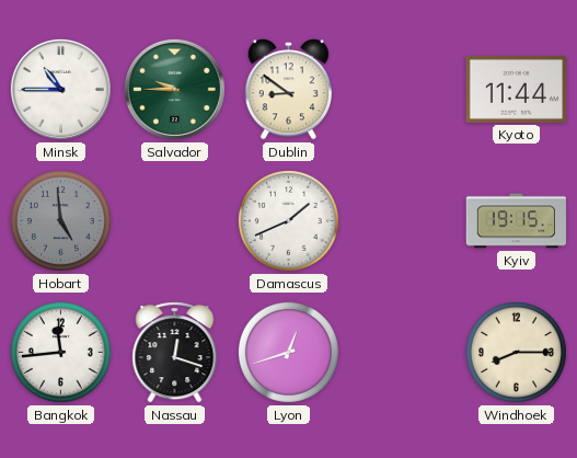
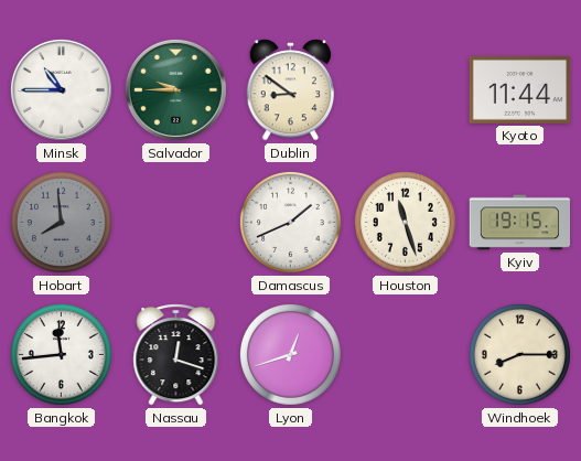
Hobart: 4:59 -> 7:59
Houston: none -> 11:27
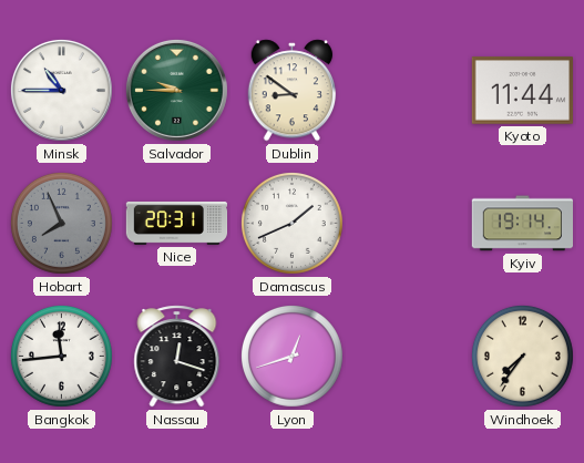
Hobart: 7:59 -> 7:56
Nice: none -> 20:31
Houston: 11:27 -> none
Kyiv: 19:15 -> 19:14
Windhoek: 8:15 -> 7:36
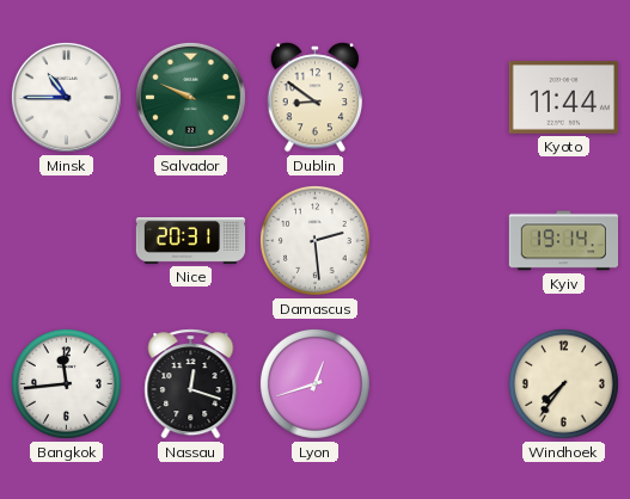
Salvador: 9:45 -> 9:49
Hobart: 7:56 -> none
Damascus: 1:41 -> 2:29
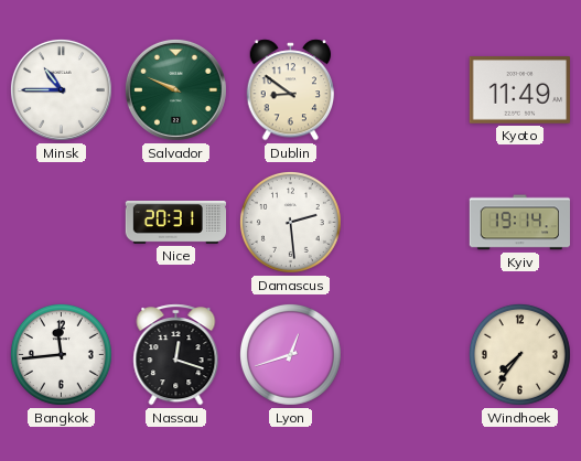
Kyoto: 11:44 -> 11:49
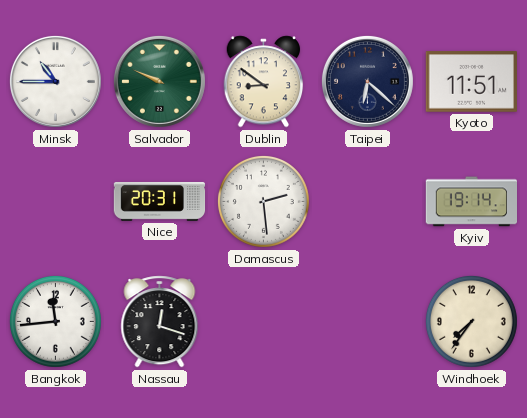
Taipei: none -> 6:22
Kyoto: 11:49 -> 11:51
Lyon: 12:42 -> none
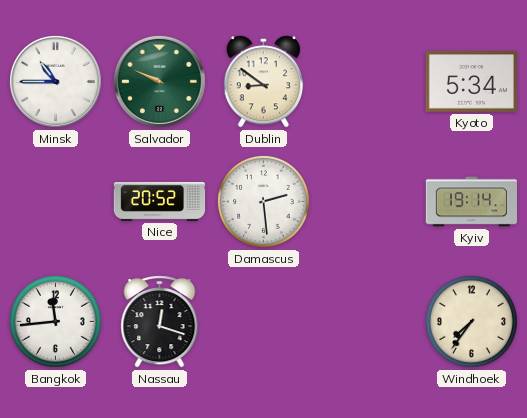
Taipei: 6:22 -> none
Kyoto: 11:51 -> 5:34
Nice: 20:31 -> 20:52
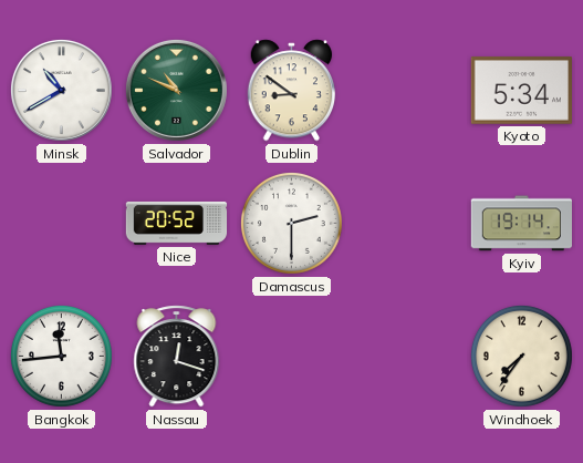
Minsk: 10:45 -> 10:40
Salvador: 9:49 -> 10:49
Damascus: 2:29 -> 2:30
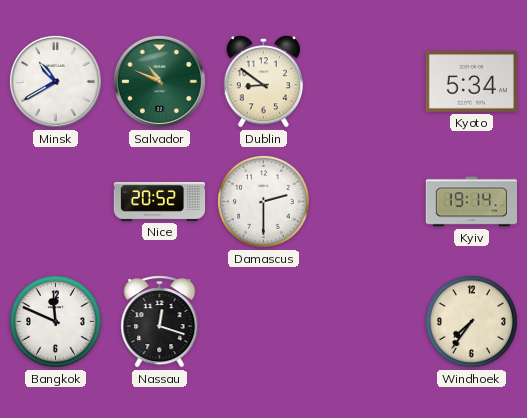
Bangkok: 11:44 -> 11:49
